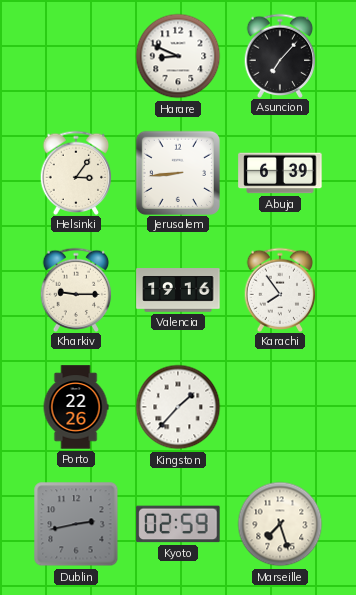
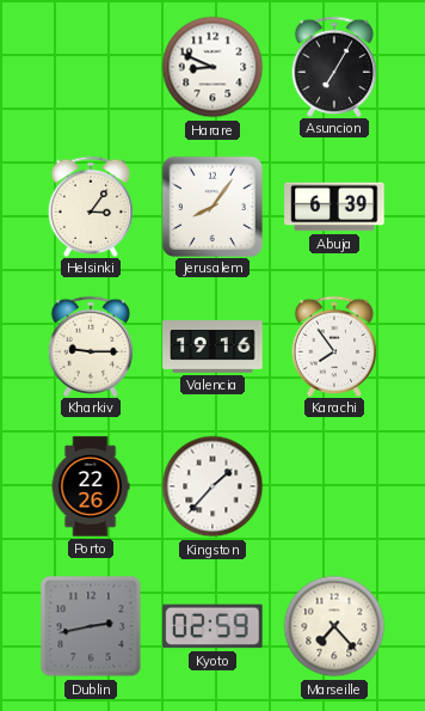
Asuncion: 7:07 -> 7:05
Jerusalem: 8:44 -> 8:06
Marseille: 7:27 -> 7:23
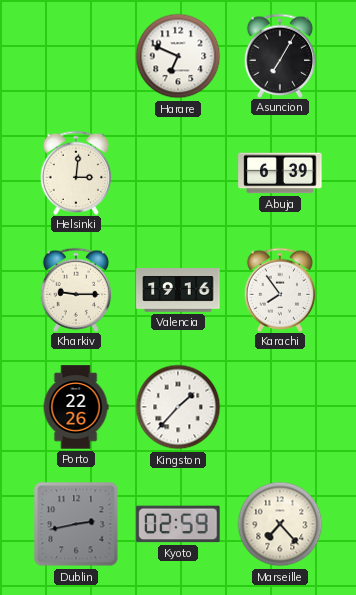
Harare: 8:49 -> 6:49
Helsinki: 3:06 -> 3:01
Jerusalem: 8:06 -> none
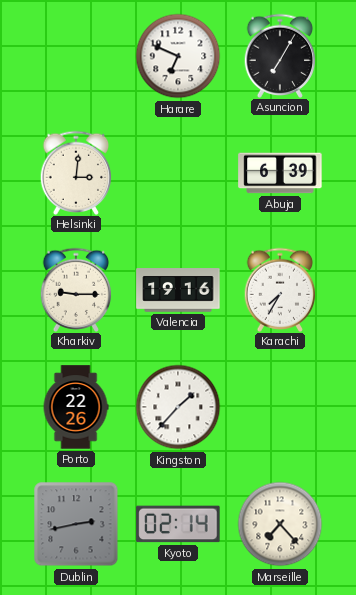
Karachi: 7:54 -> 7:35
Kyoto: 02:59 -> 02:14
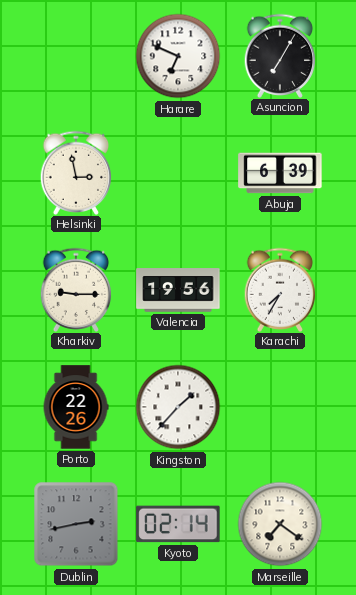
Helsinki: 3:01 -> 2:58
Valencia: 19:16 -> 19:56
Marseille: 7:23 -> 7:21
